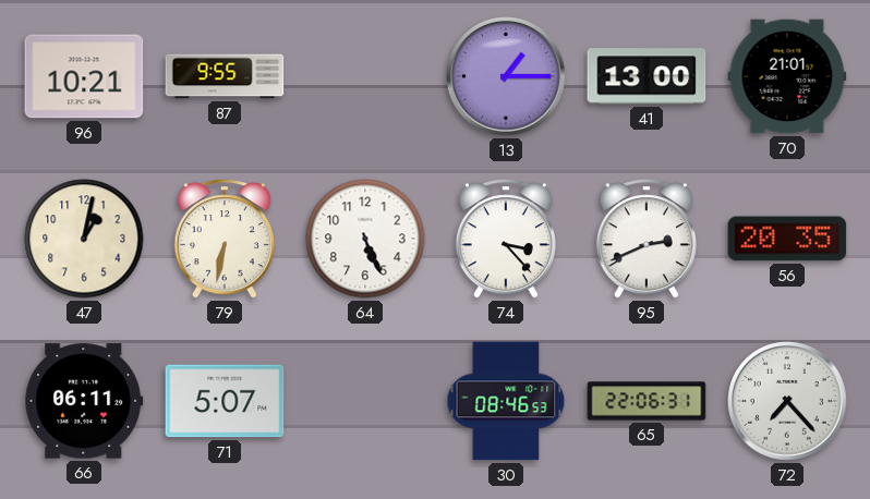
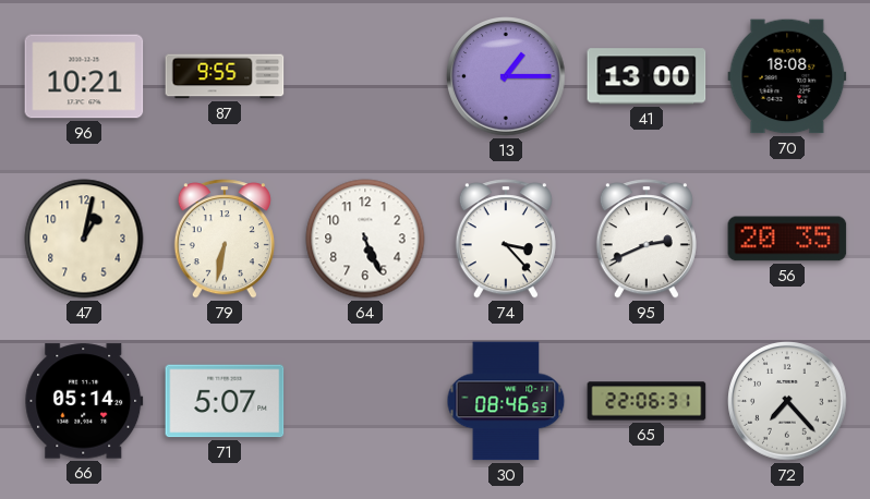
70: 21:01 -> 18:08
66: 06:11 -> 05:14
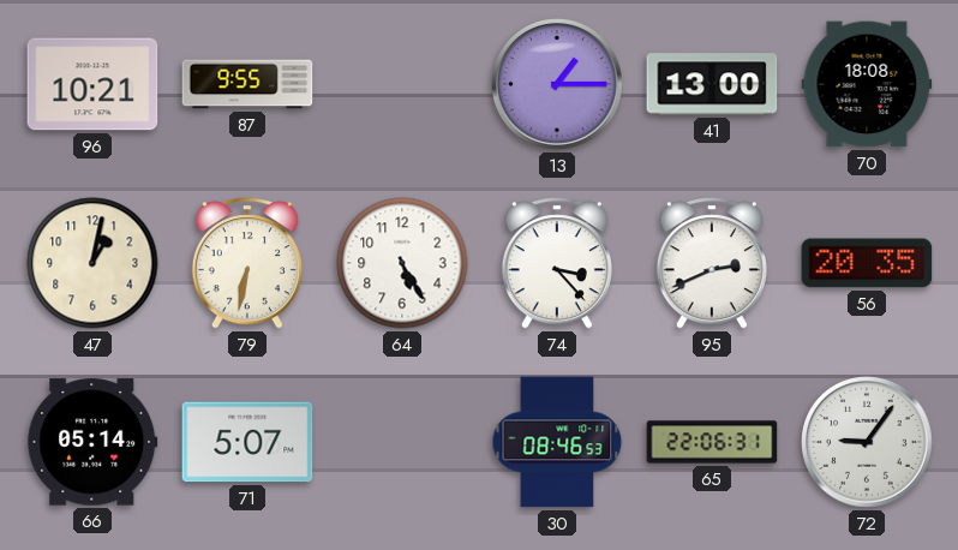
64: 5:26 -> 5:25
72: 7:23 -> 9:06
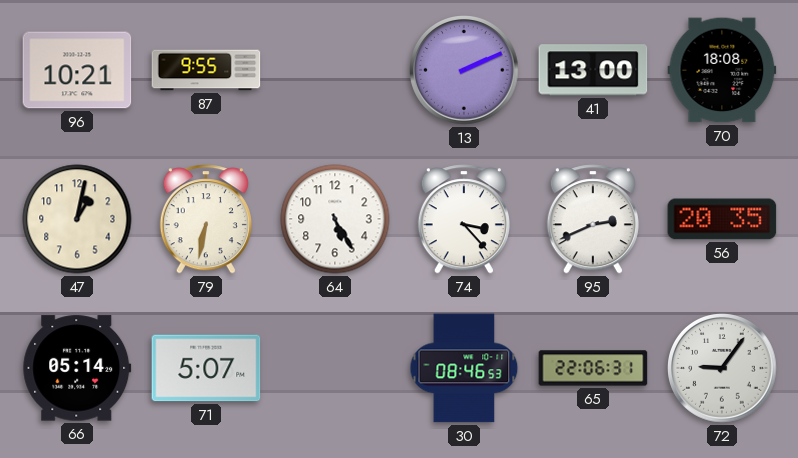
13: 1:15 -> 2:11
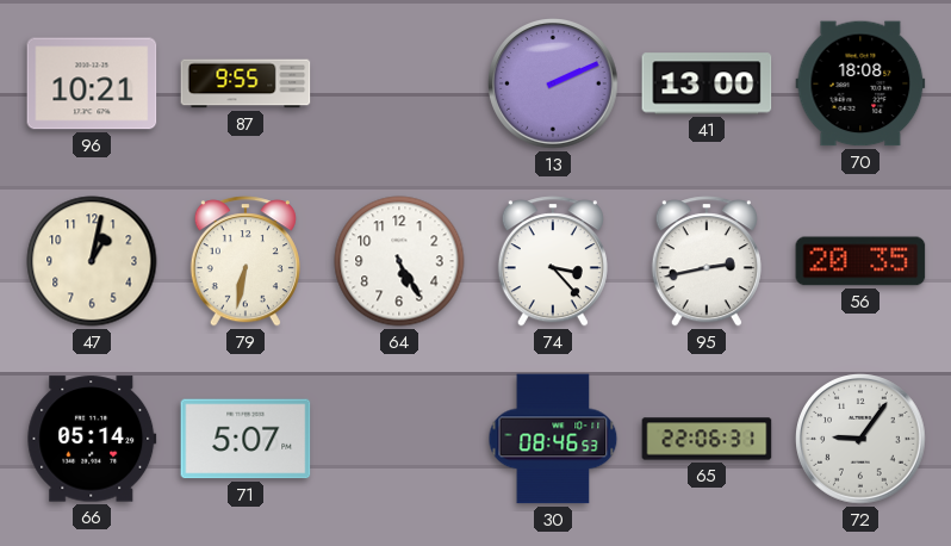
95: 2:41 -> 2:43
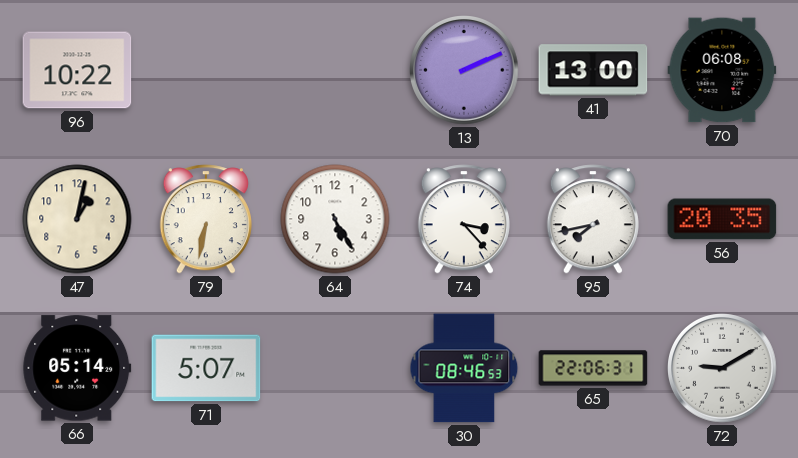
96: 10:21 -> 10:22
87: 9:55 -> none
70: 18:08 -> 06:08
95: 2:43 -> 7:43
72: 9:06 -> 9:10
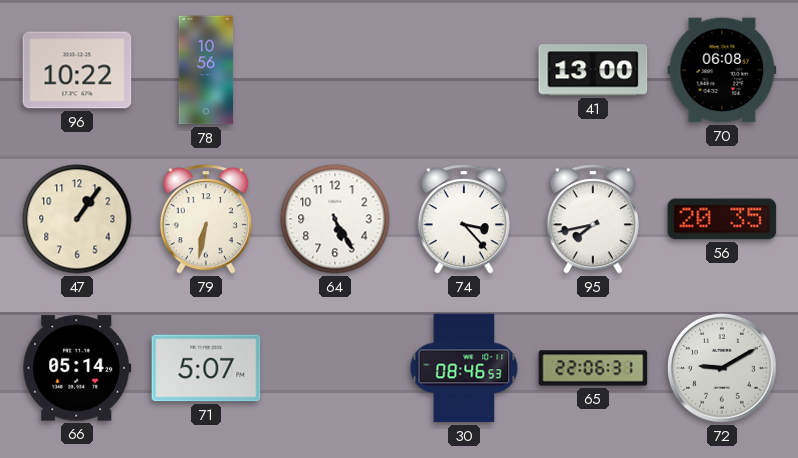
78: none -> 10:56
13: 2:11 -> none
47: 1:02 -> 1:06
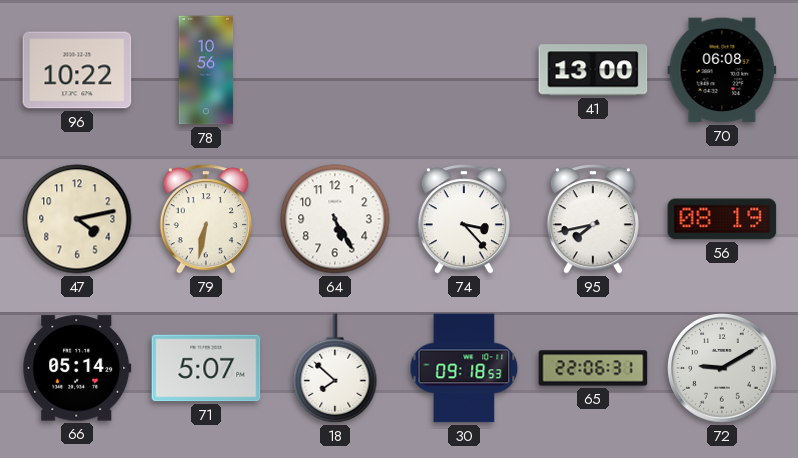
47: 1:06 -> 4:13
56: 20:35 -> 08:19
18: none -> 7:52
30: 08:46 -> 09:18
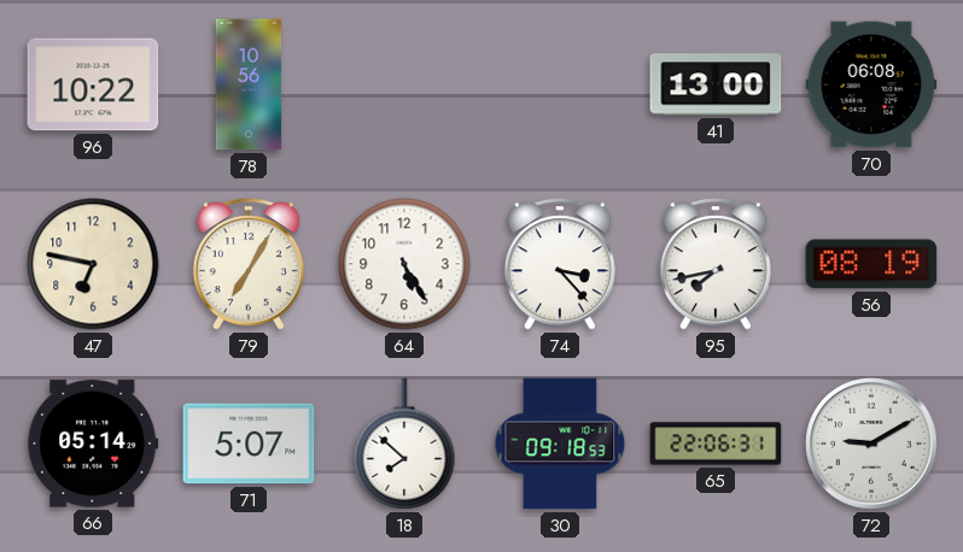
47: 4:13 -> 6:47
79: 6:32 -> 7:05
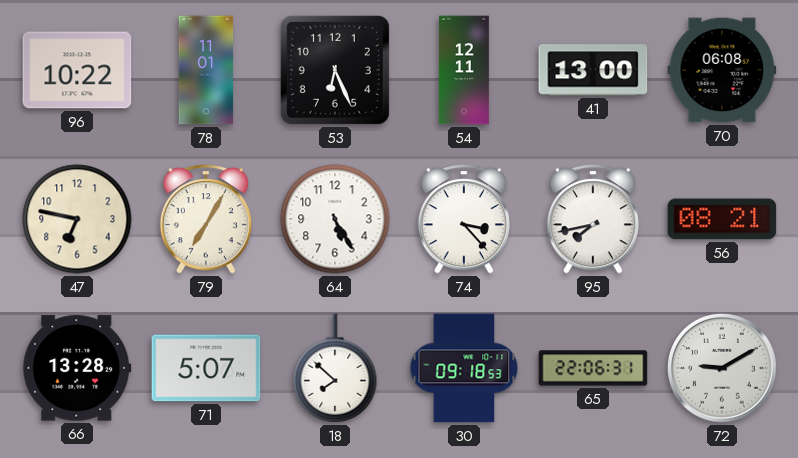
78: 10:56 -> 11:01
53: none -> 6:26
54: none -> 12:11
56: 08:19 -> 08:21
66: 05:14 -> 13:28
